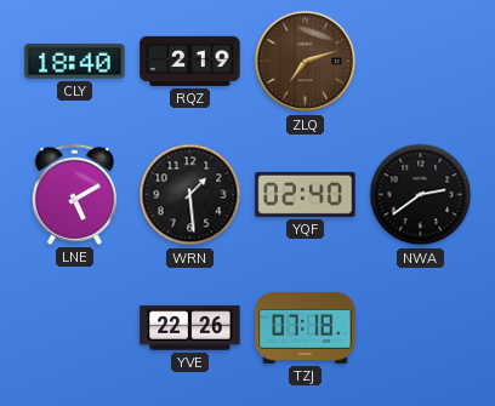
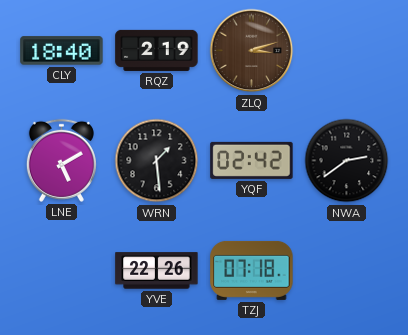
ZLQ: 7:12 -> 3:12
YQF: 02:40 -> 02:42
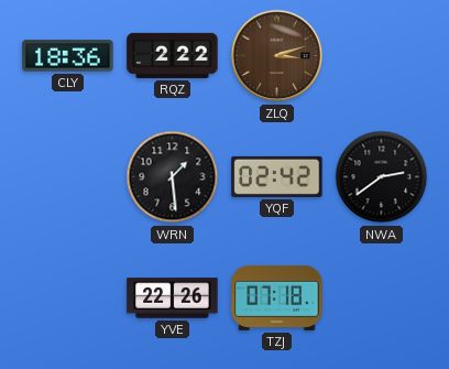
CLY: 18:40 -> 18:36
RQZ: 2:19 -> 2:22
LNE: 5:10 -> none
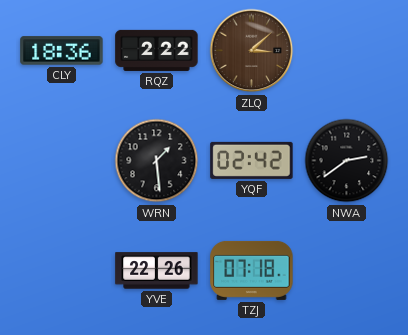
ZLQ: 3:12 -> 3:08
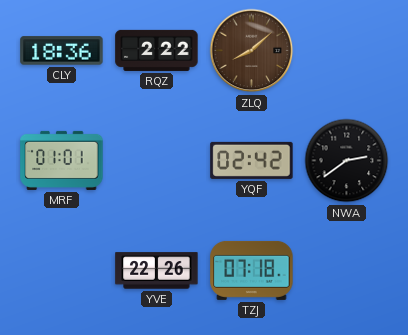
ZLQ: 3:08 -> 8:08
MRF: none -> 01:01
WRN: 1:29 -> none
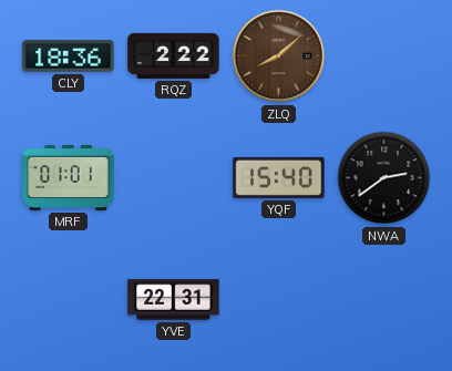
YQF: 02:42 -> 15:40
YVE: 22:26 -> 22:31
TZJ: 07:18 -> none
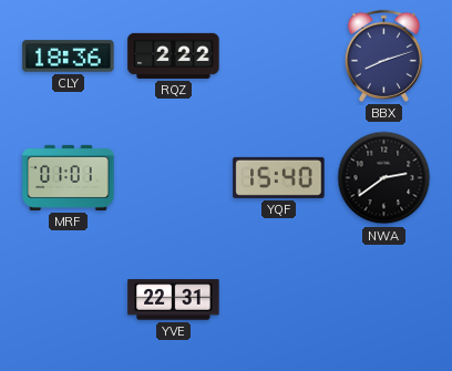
ZLQ: 8:08 -> none
BBX: none -> 8:12
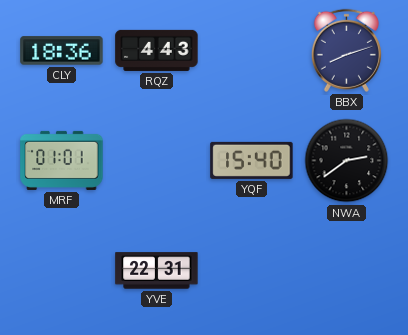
RQZ: 2:22 -> 4:43
